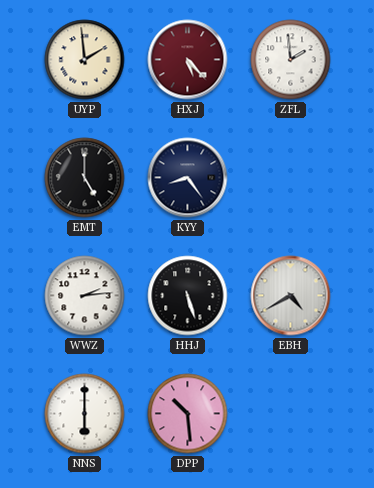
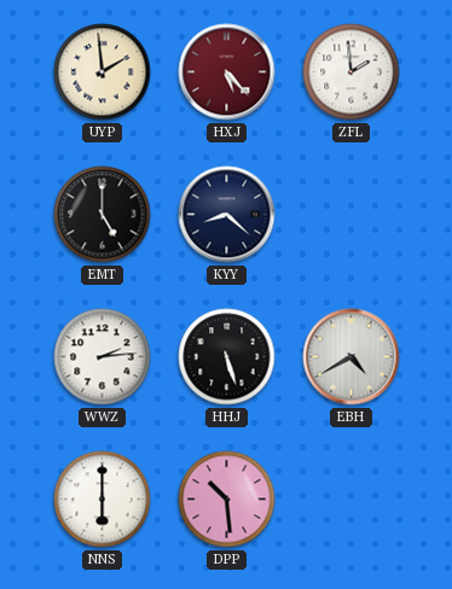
KYY: 8:24 -> 8:22
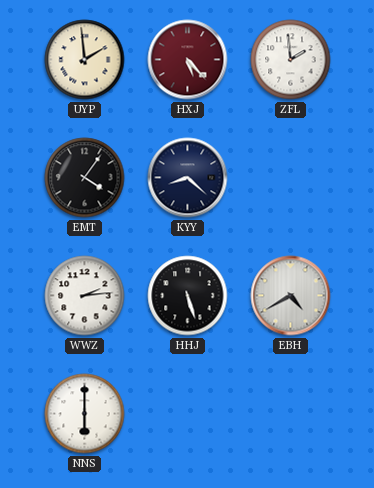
EMT: 5:00 -> 4:06
DPP: 10:29 -> none
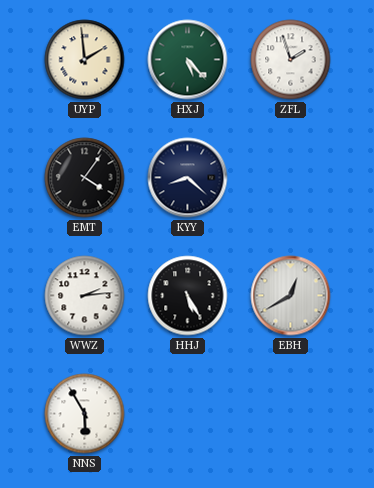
HXJ dial: burgundy -> green
ZFL: 1:59 -> 1:57
HHJ: 5:27 -> 5:25
EBH: 4:40 -> 12:40
NNS: 6:00 -> 5:55
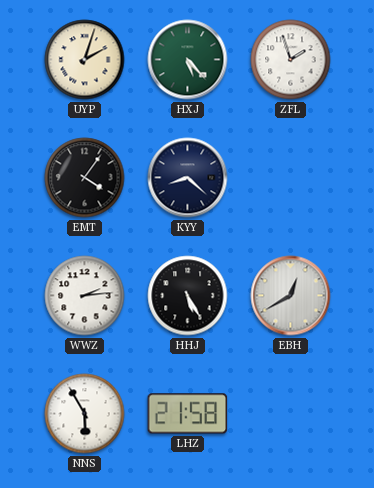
UYP: 1:59 -> 2:03
LHZ: none -> 21:58
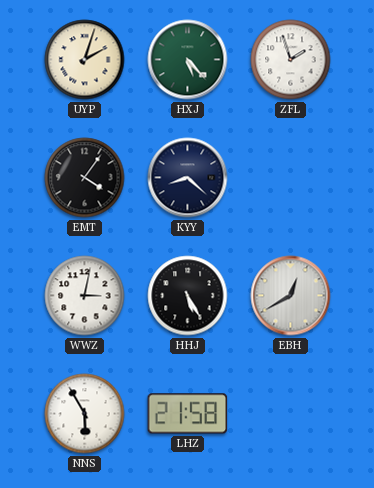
WWZ: 2:14 -> 3:02
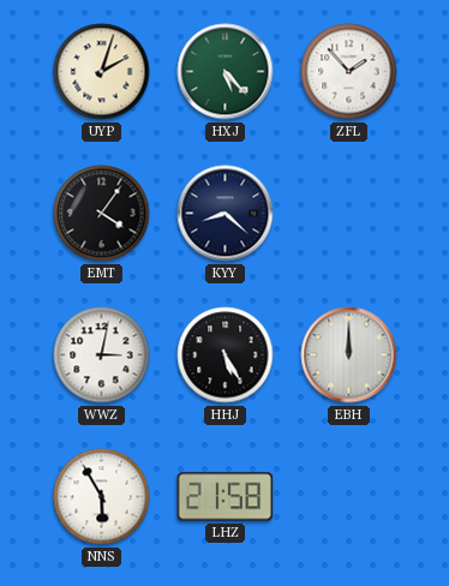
ZFL: 1:57 -> 1:53
EBH: 12:40 -> 12:00
